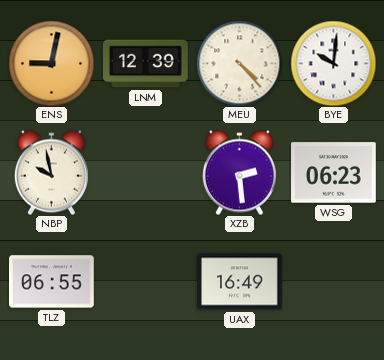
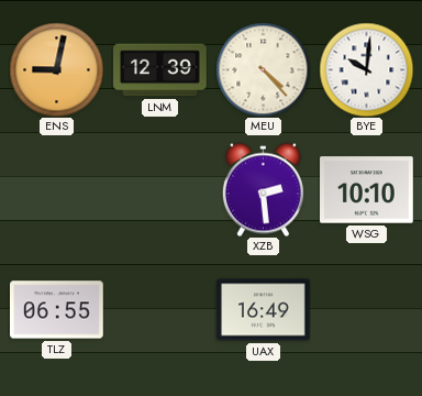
NBP: 9:58 -> none
WSG: 06:23 -> 10:10
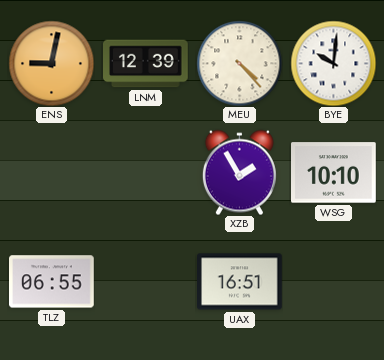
XZB: 2:29 -> 1:55
UAX: 16:49 -> 16:51
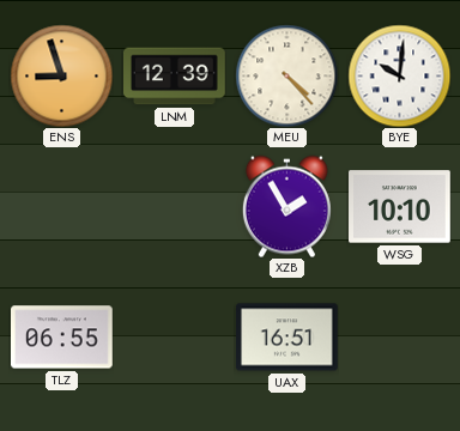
ENS: 9:02 -> 8:57
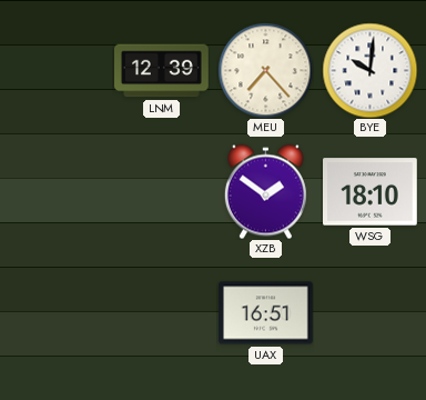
ENS: 8:57 -> none
MEU: 4:23 -> 7:23
XZB: 1:55 -> 1:51
WSG: 10:10 -> 18:10
TLZ: 06:55 -> none
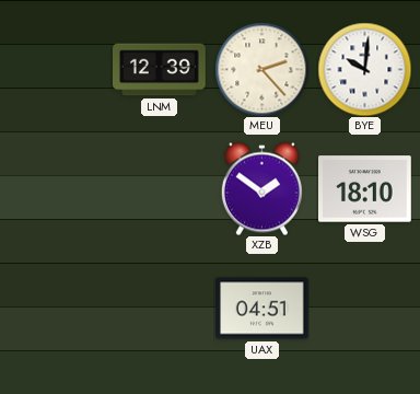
MEU: 7:23 -> 2:23
UAX: 16:51 -> 04:51
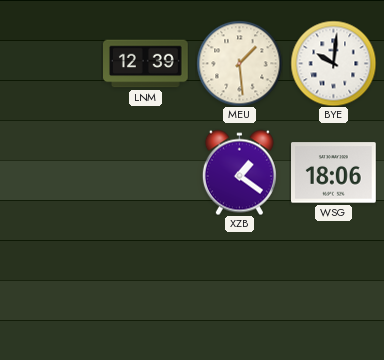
MEU: 2:23 -> 1:29
XZB: 1:51 -> 1:21
WSG: 18:10 -> 18:06
UAX: 04:51 -> none
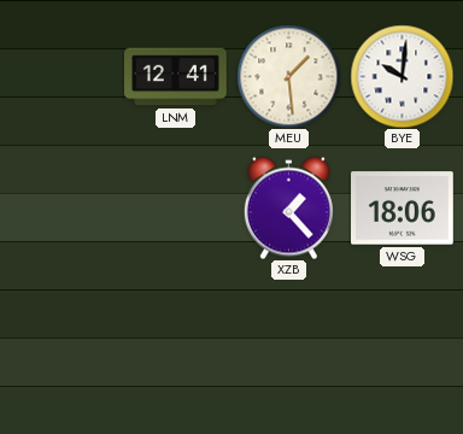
LNM: 12:39 -> 12:41
XZB: 1:21 -> 1:23
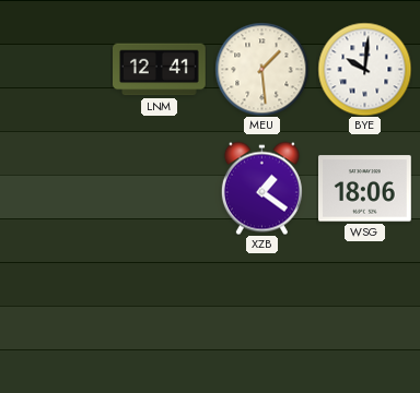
XZB: 1:23 -> 1:21
